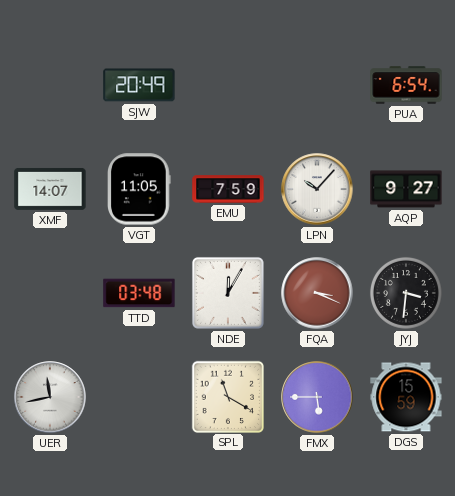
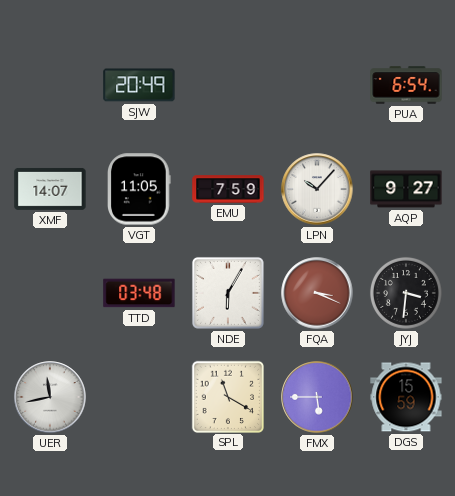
NDE: 12:05 -> 6:05
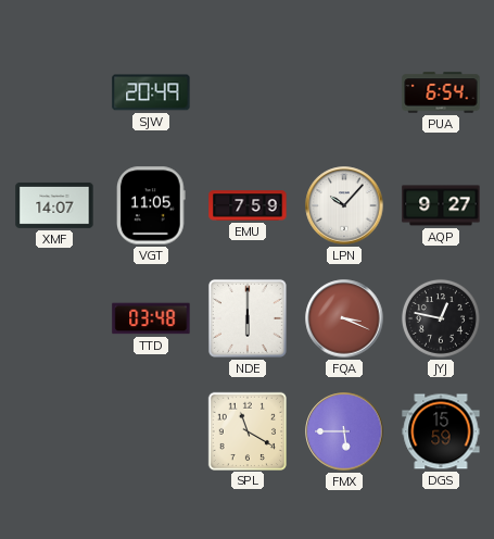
NDE: 6:05 -> 6:00
JYJ: 3:31 -> 12:47
UER: 11:43 -> none
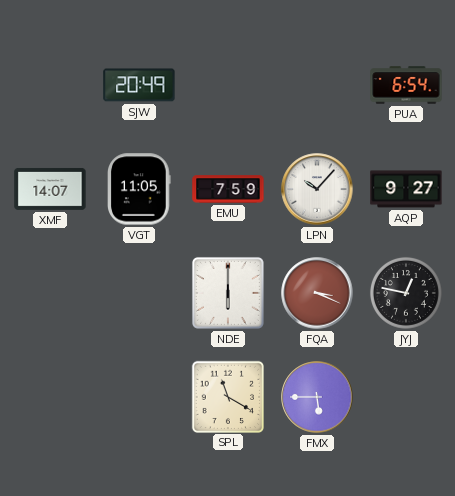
TTD: 03:48 -> none
DGS: 15:59 -> none
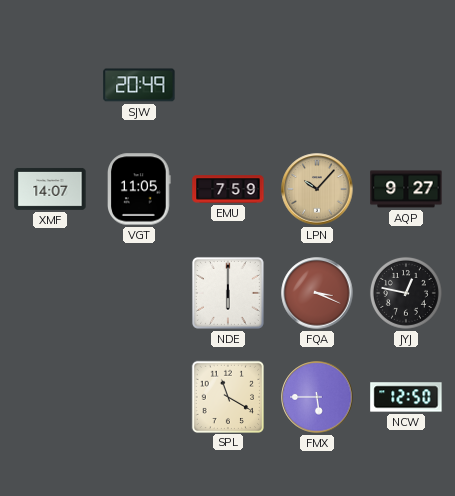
PUA: 6:54 -> none
LPN dial: white -> champagne
NCW: none -> 12:50
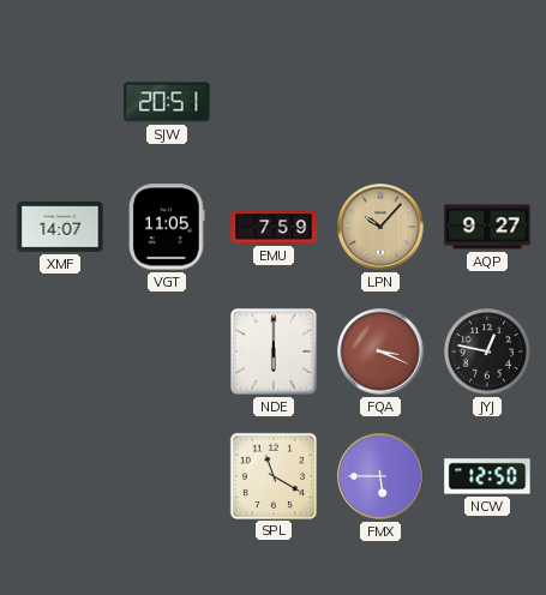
SJW: 20:49 -> 20:51
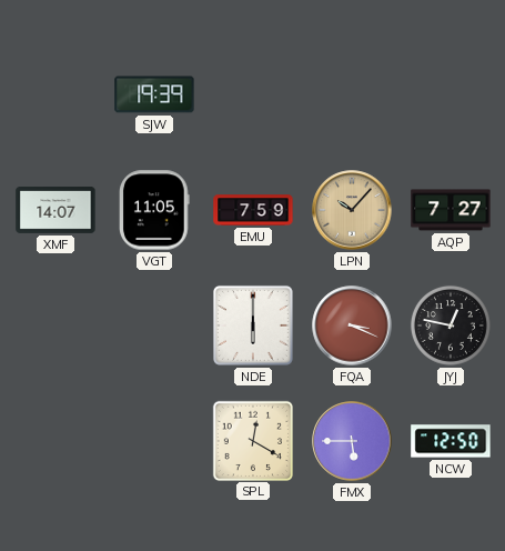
SJW: 20:51 -> 19:39
AQP: 9:27 -> 7:27
SPL: 11:20 -> 12:20
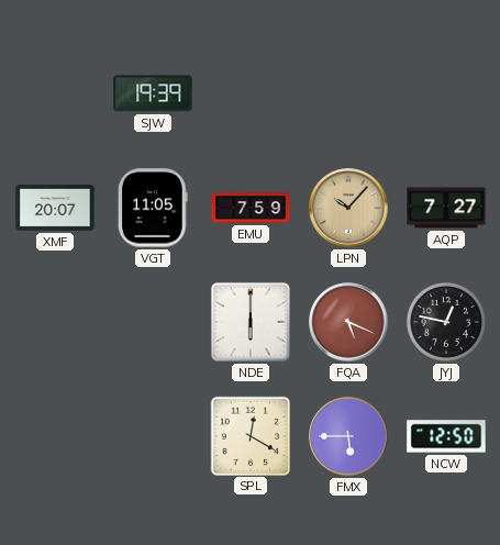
XMF: 14:07 -> 20:07
FQA: 3:19 -> 5:19
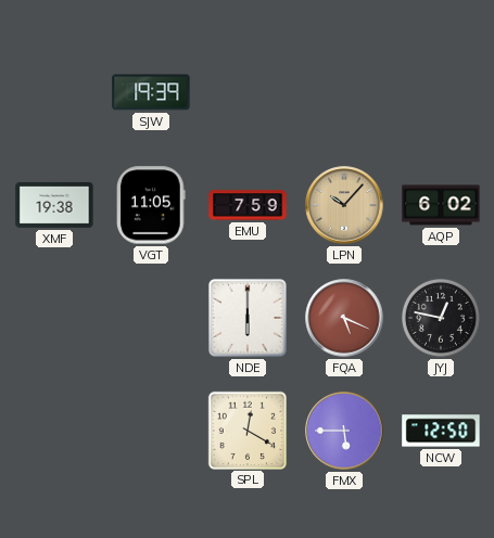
XMF: 20:07 -> 19:38
AQP: 7:27 -> 6:02
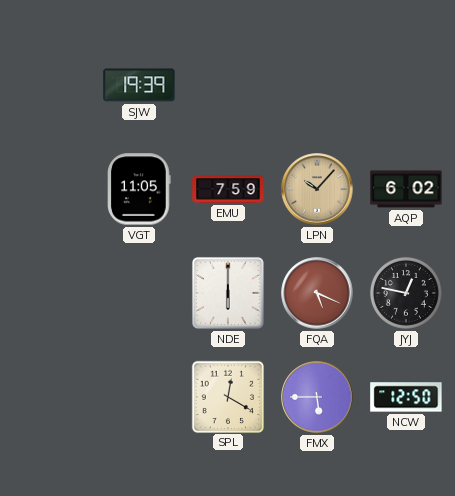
XMF: 19:38 -> none
